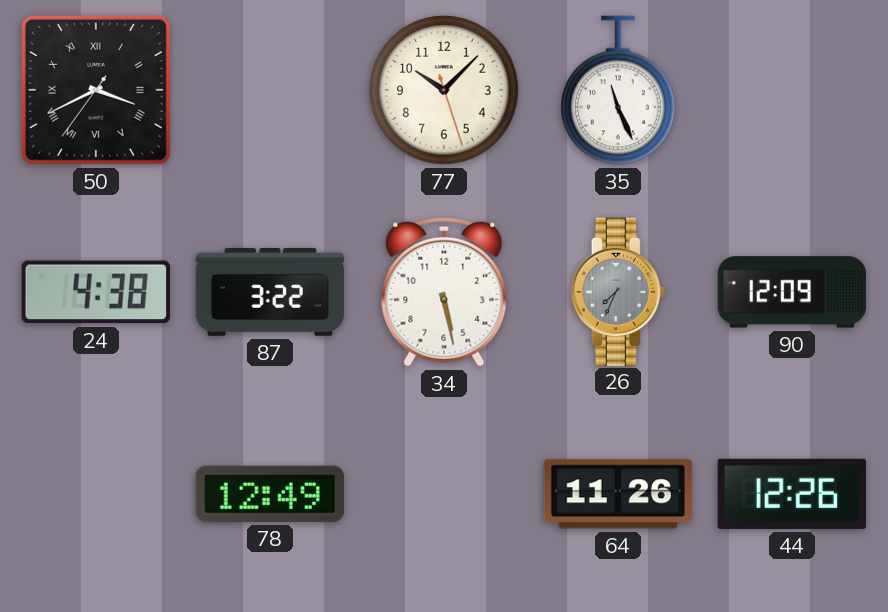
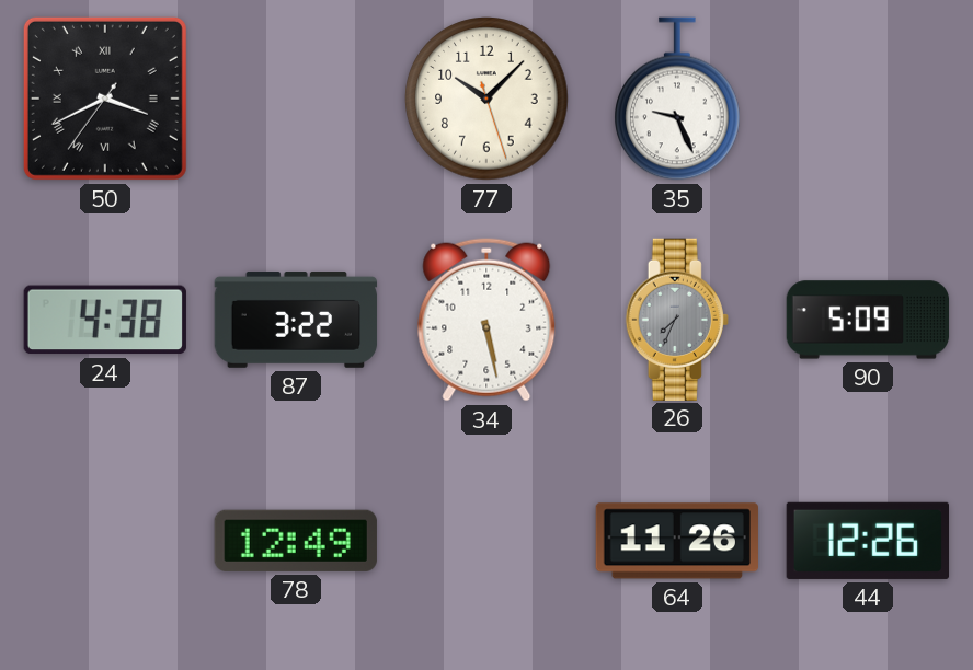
35: 11:26 -> 9:26
90: 12:09 -> 5:09
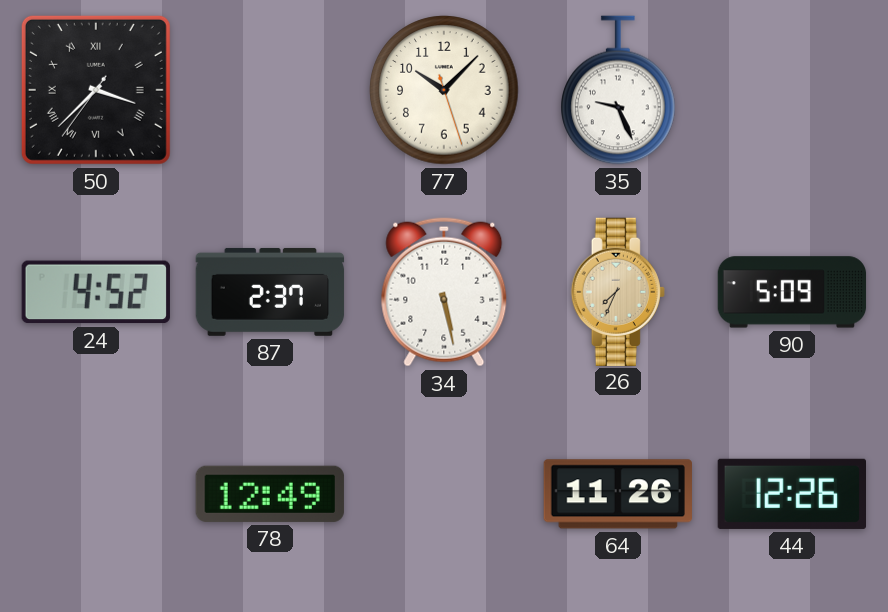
50: 3:40 -> 3:37
24: 4:38 -> 4:52
87: 3:22 -> 2:37
26 dial: grey -> champagne
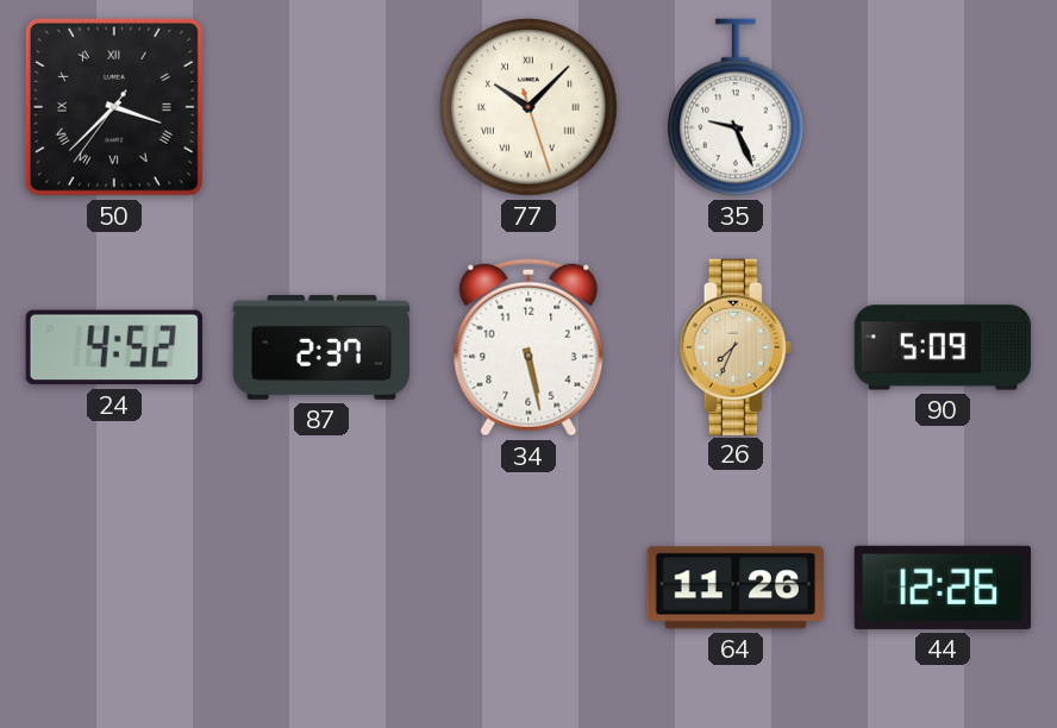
77 numerals: Arabic -> Roman
78: 12:49 -> none
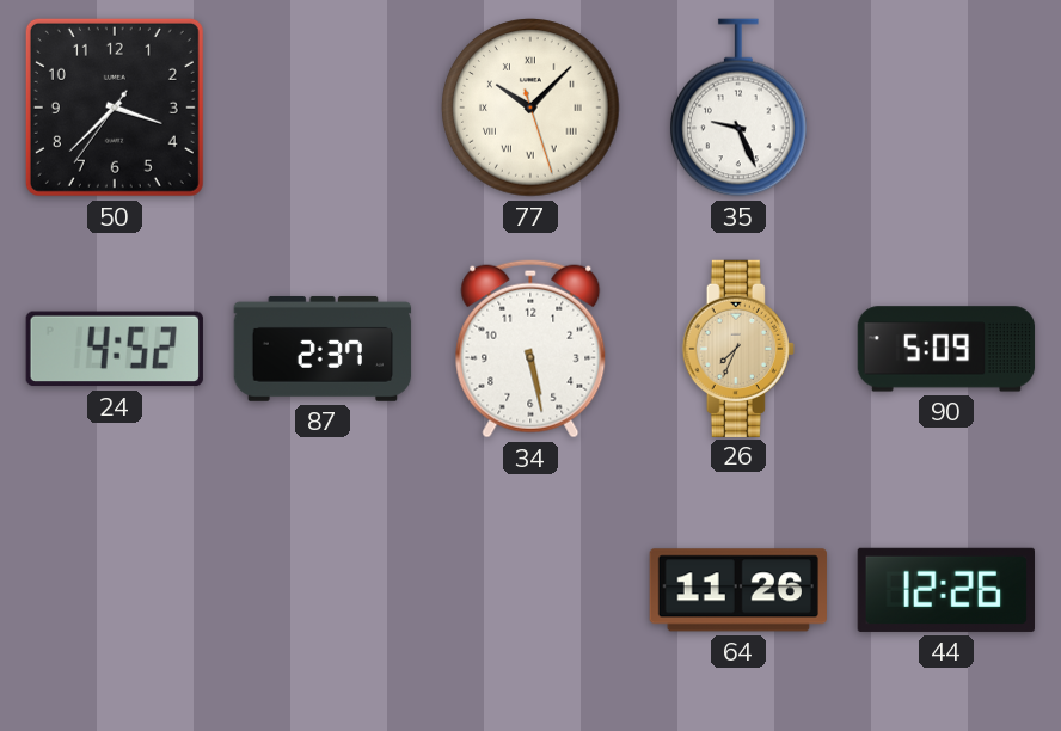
50 numerals: Roman -> Arabic
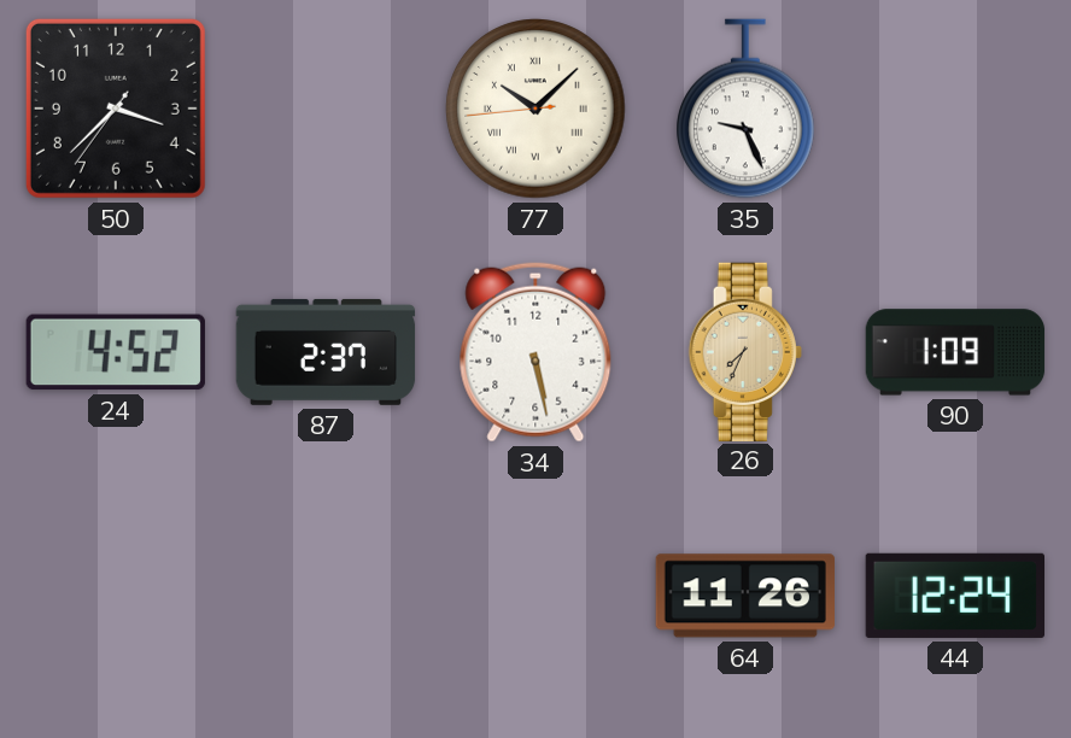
77: 10:07:27 -> 10:07:44
90: 5:09 -> 1:09
44: 12:26 -> 12:24
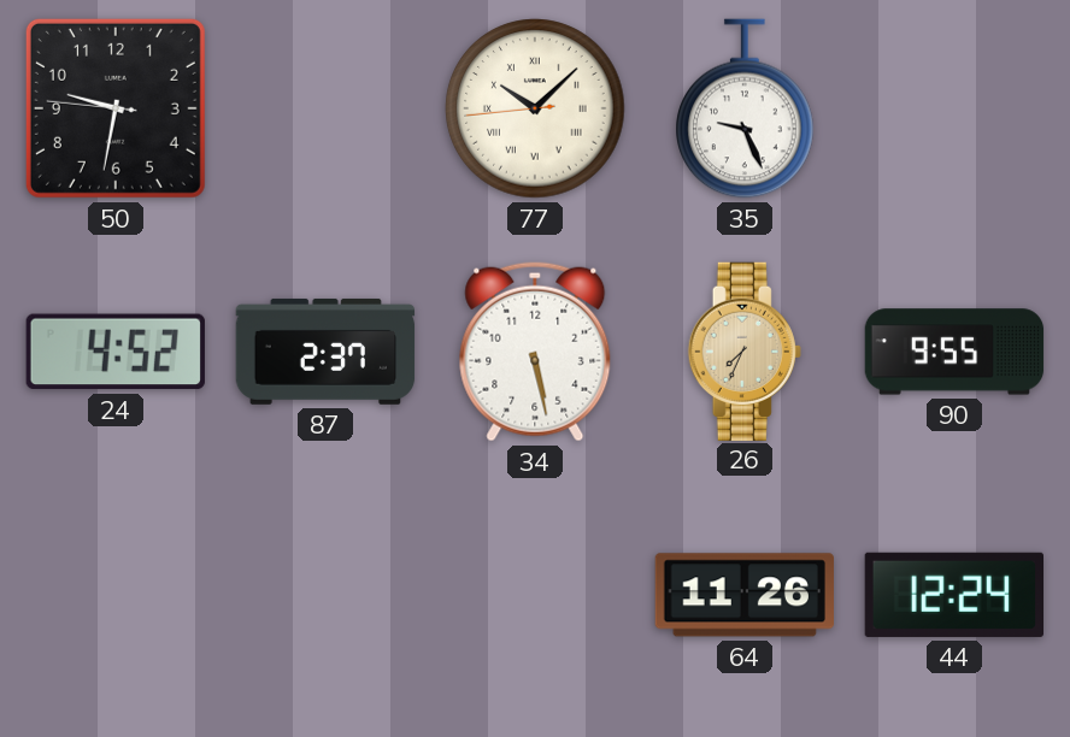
50: 3:37 -> 9:31
90: 1:09 -> 9:55
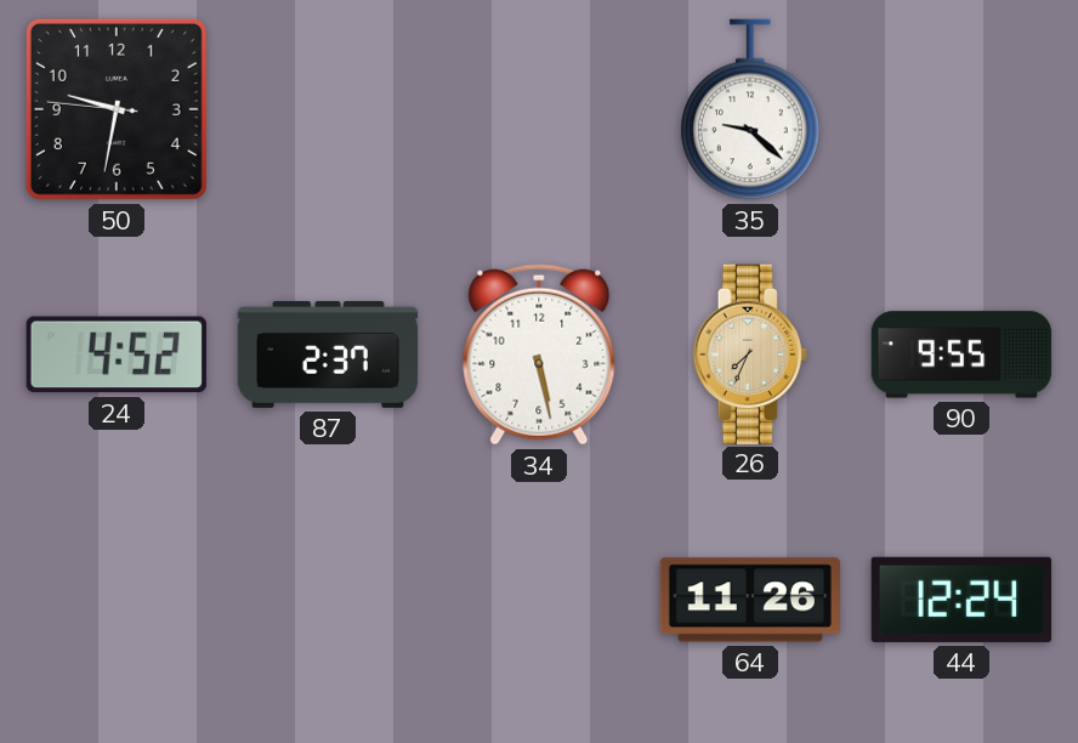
77: 10:07 -> none
35: 9:26 -> 9:22
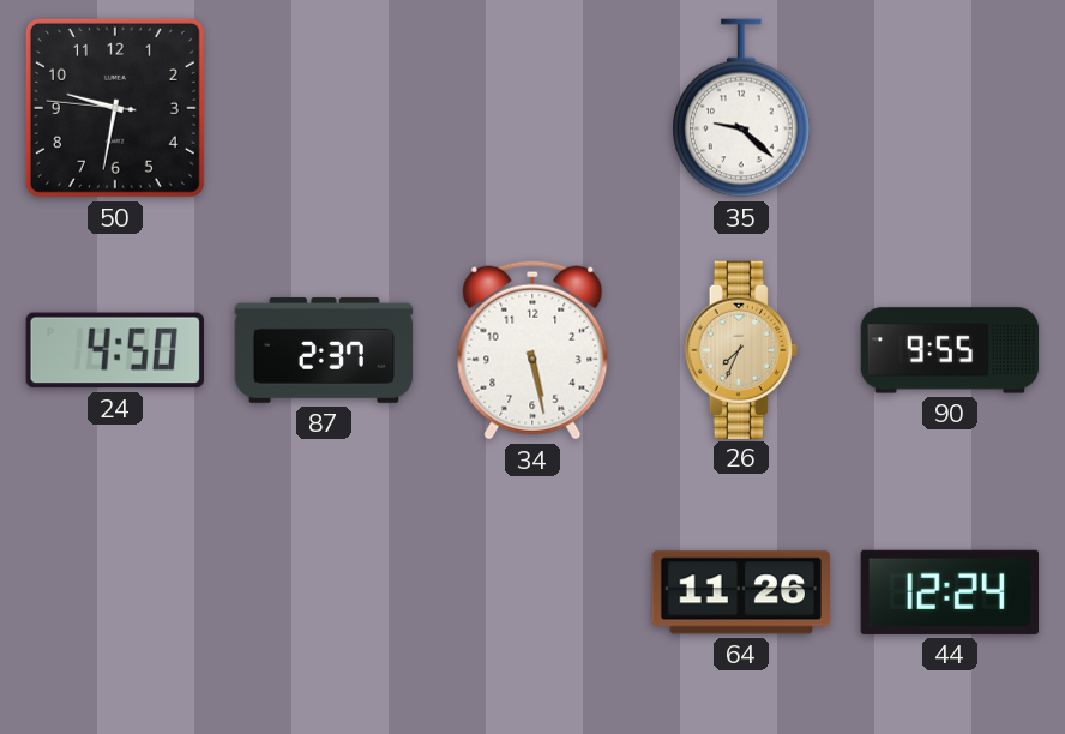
24: 4:52 -> 4:50
